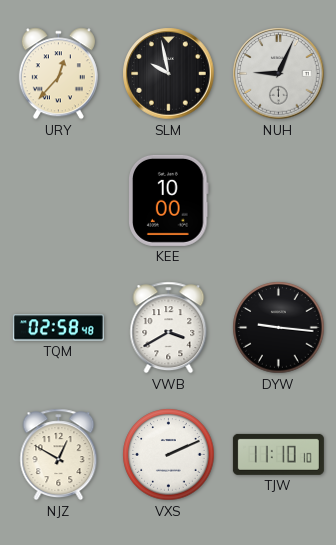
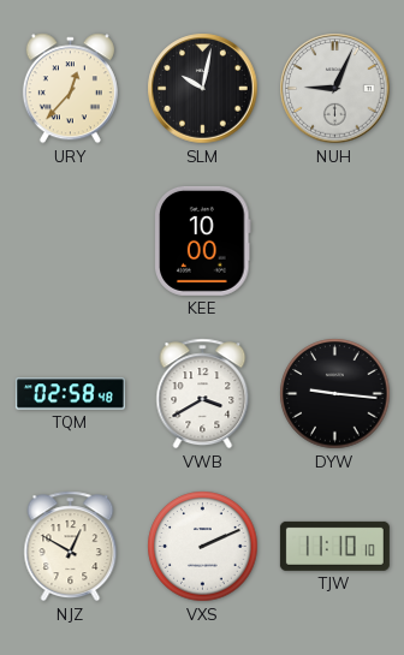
SLM: 9:58 -> 10:02
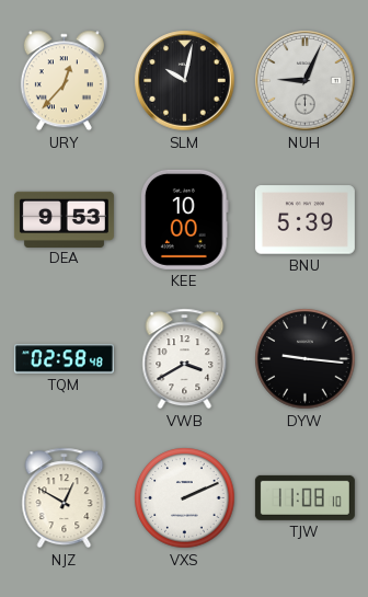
DEA: none -> 9:53
BNU: none -> 5:39
TJW: 11:10 -> 11:08
